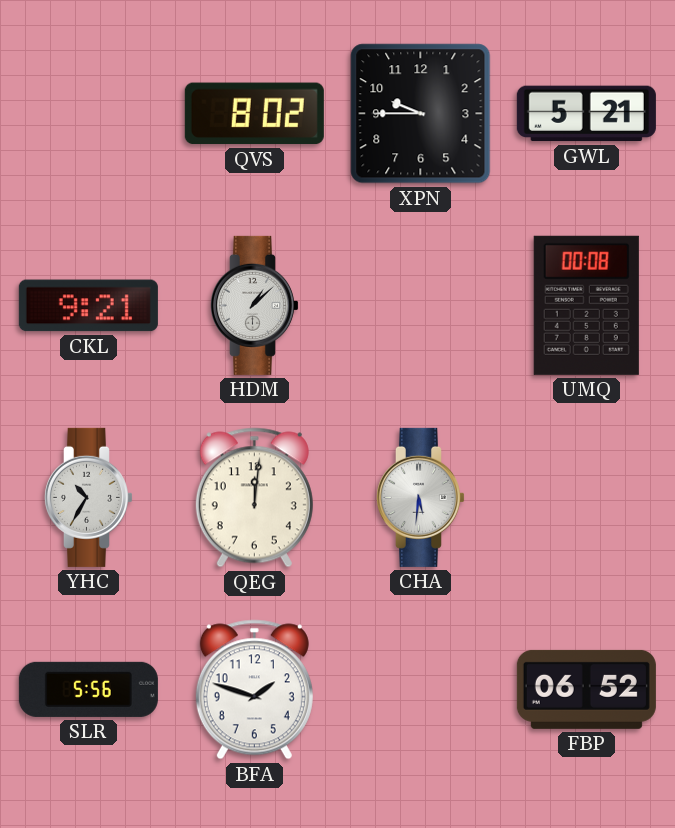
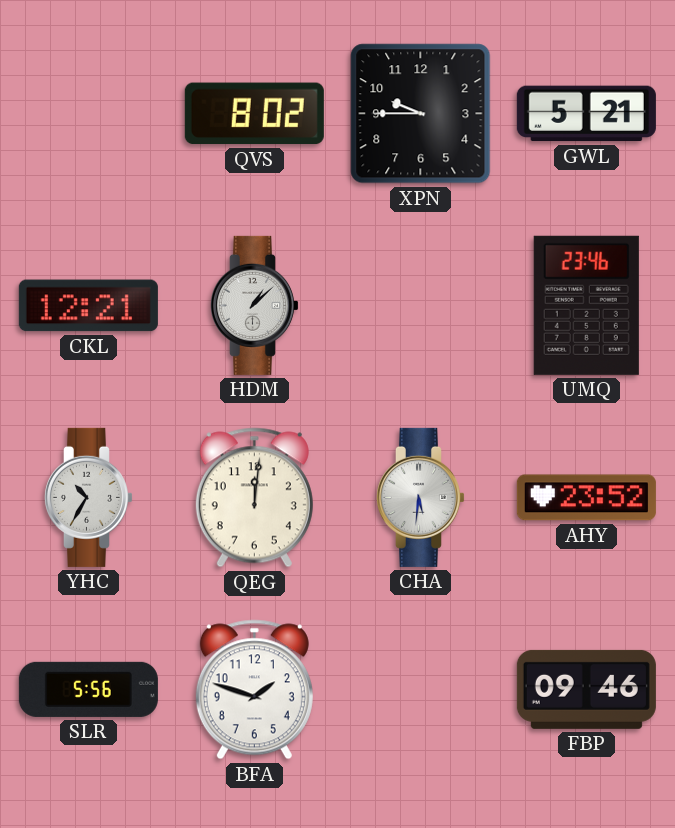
CKL: 9:21 -> 12:21
UMQ: 00:08 -> 23:46
AHY: none -> 23:52
FBP: 06:52 -> 09:46
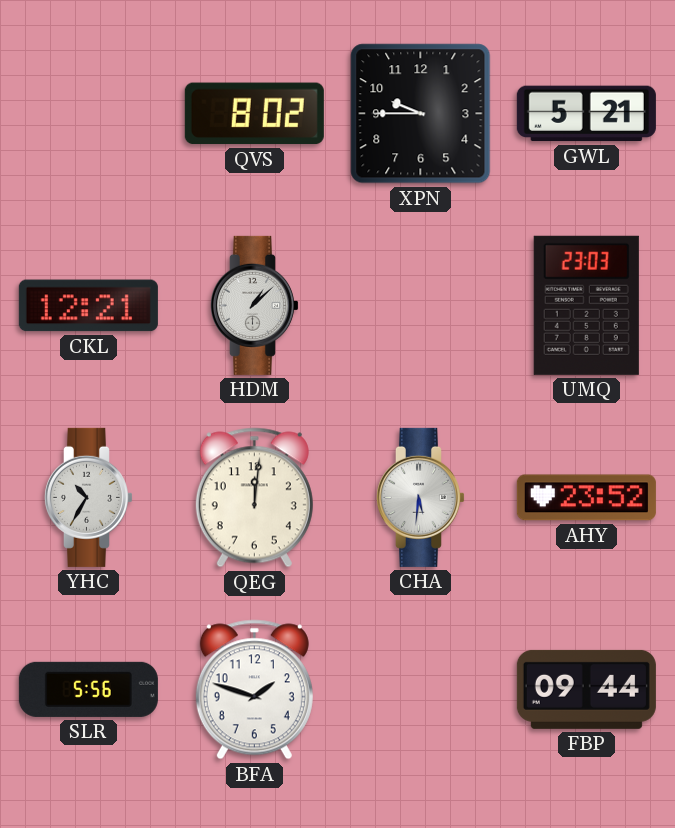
UMQ: 23:46 -> 23:03
FBP: 09:46 -> 09:44
